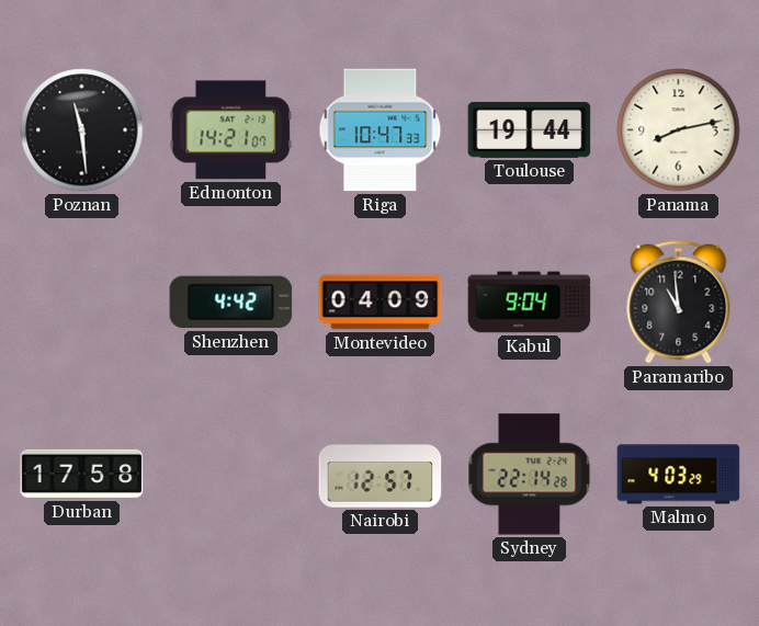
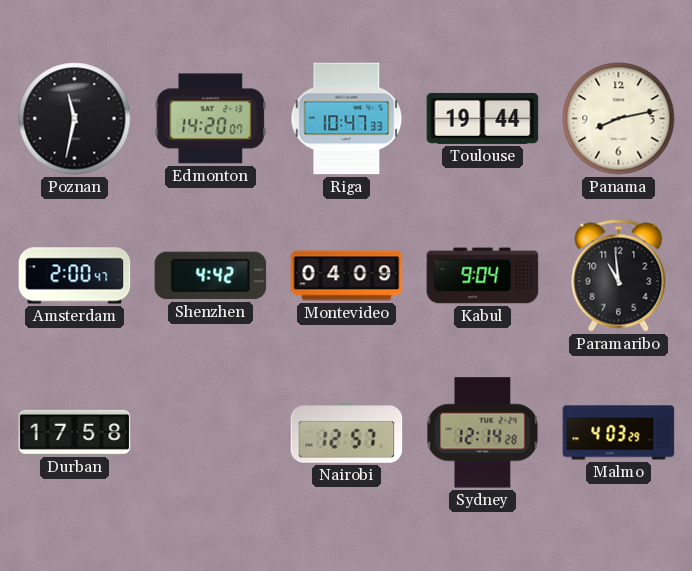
Poznan: 11:29 -> 11:32
Edmonton: 14:21 -> 14:20
Amsterdam: none -> 2:00
Sydney: 22:14 -> 12:14
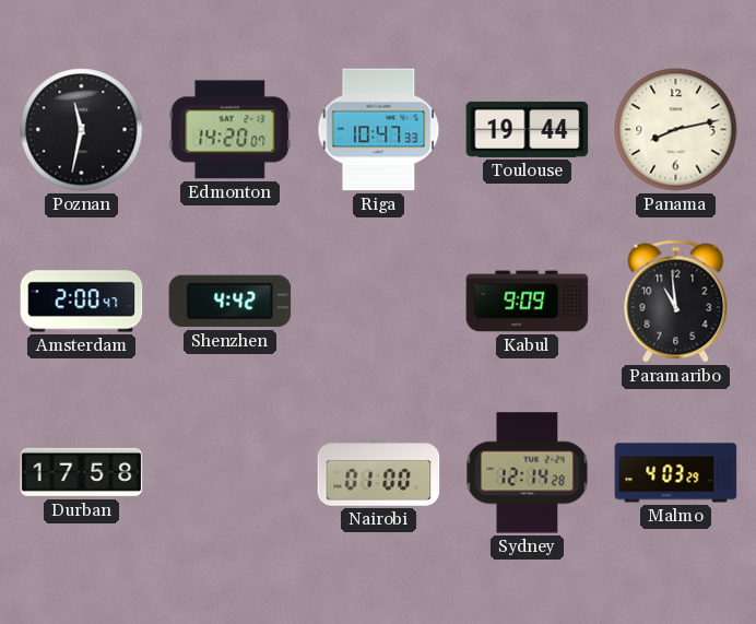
Montevideo: 04:09 -> none
Kabul: 9:04 -> 9:09
Nairobi: 12:57 -> 01:00
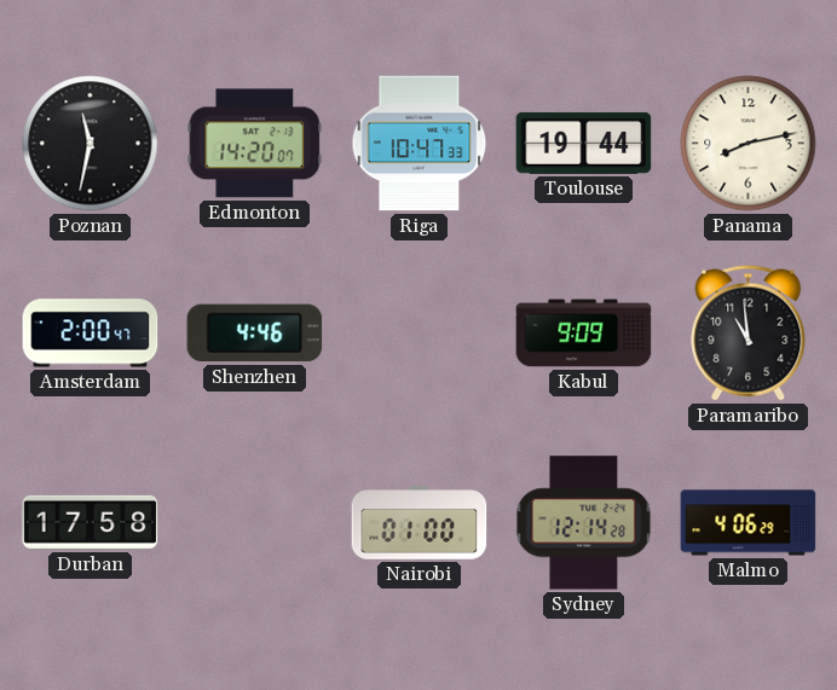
Shenzhen: 4:42 -> 4:46
Malmo: 4:03 -> 4:06
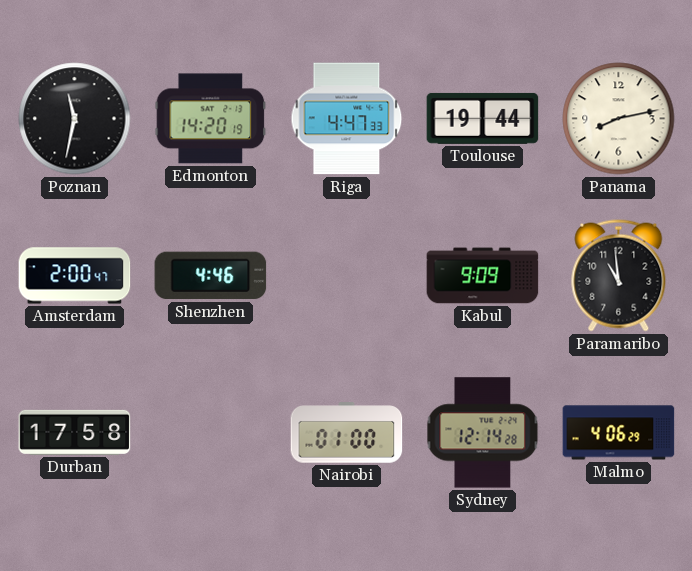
Edmonton: 14:20:07 -> 14:20:19
Riga: 10:47 -> 4:47
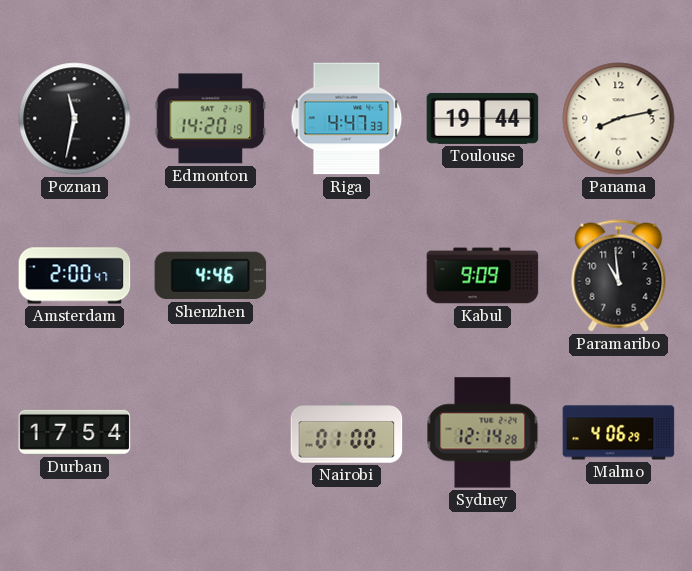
Durban: 17:58 -> 17:54
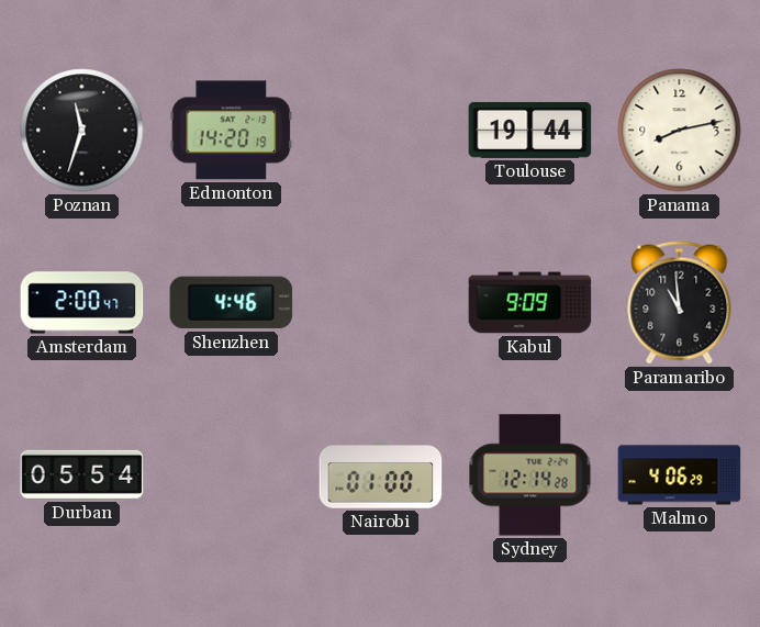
Poznan: 11:32 -> 11:33
Riga: 4:47 -> none
Durban: 17:54 -> 05:54
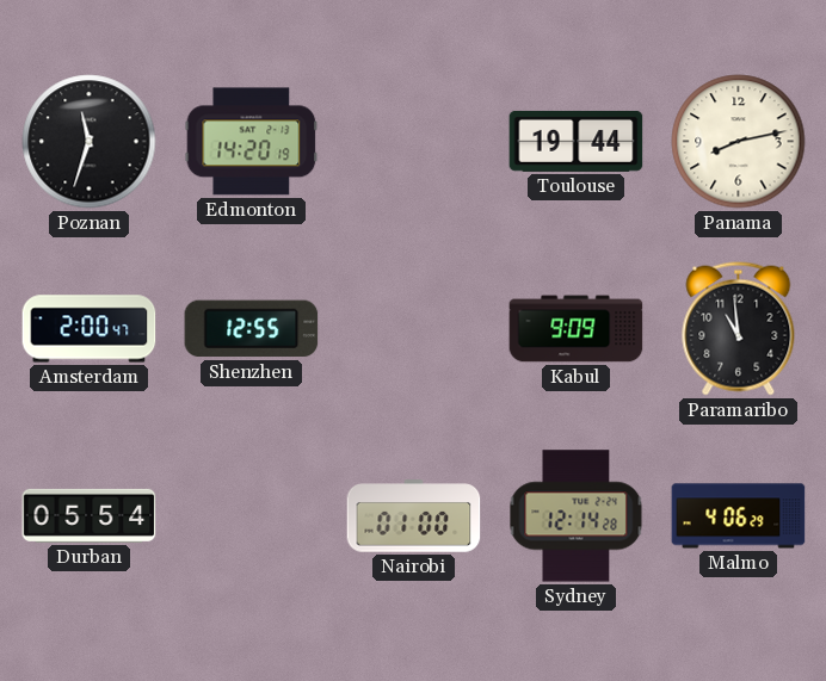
Shenzhen: 4:46 -> 12:55
